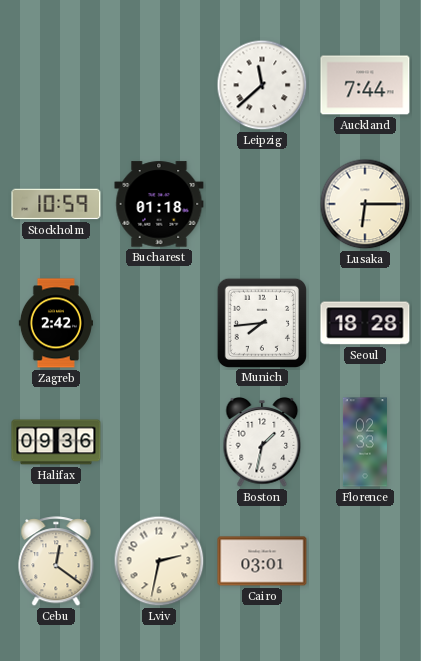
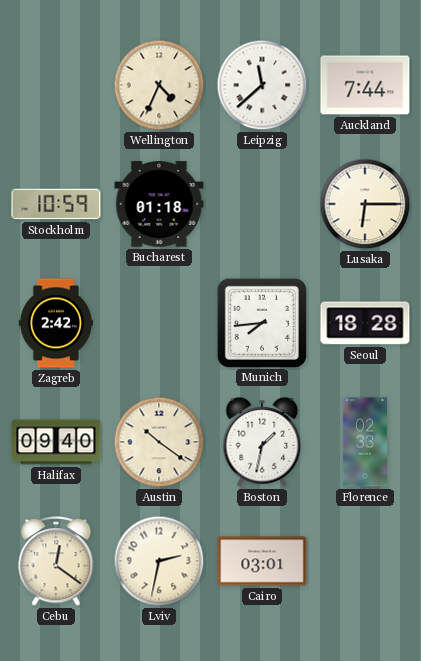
Wellington: none -> 4:34
Halifax: 09:36 -> 09:40
Austin: none -> 10:21
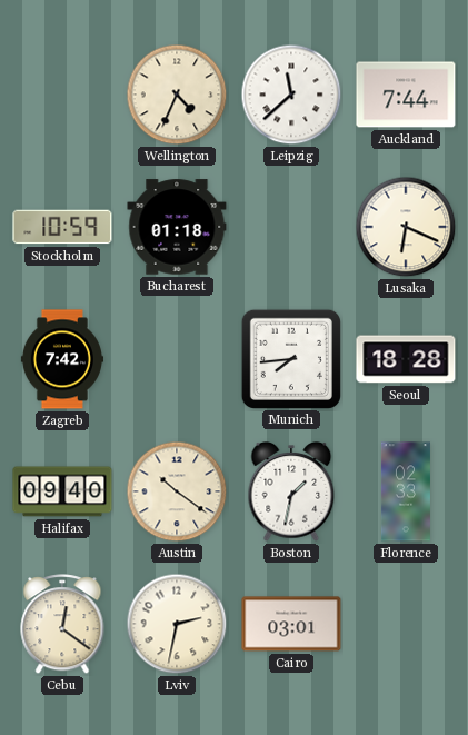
Lusaka: 6:15 -> 6:19
Zagreb: 2:42 -> 7:42
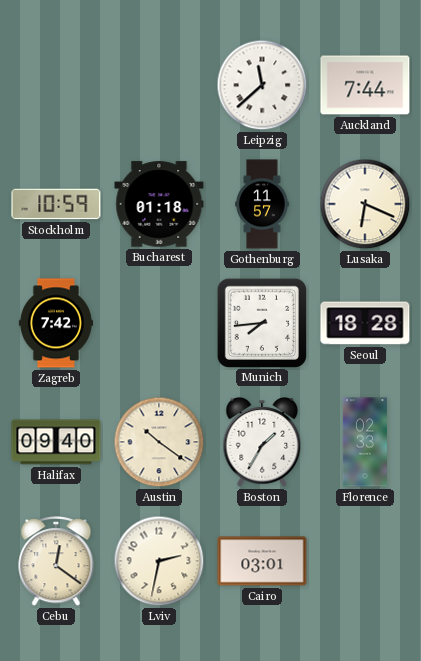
Wellington: 4:34 -> none
Gothenburg: none -> 11:57
Boston: 1:32 -> 1:35
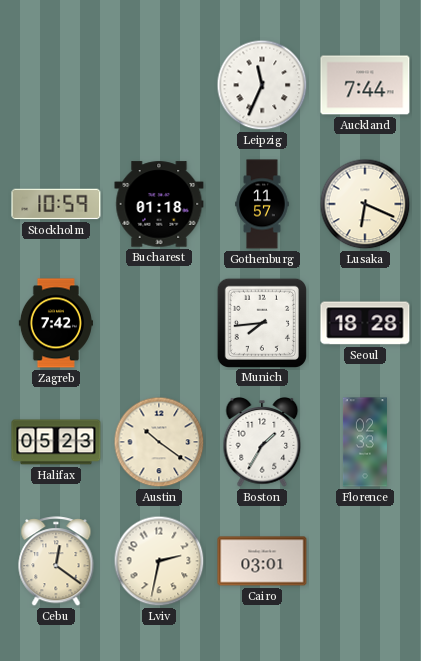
Leipzig: 11:38 -> 11:34
Halifax: 09:40 -> 05:23
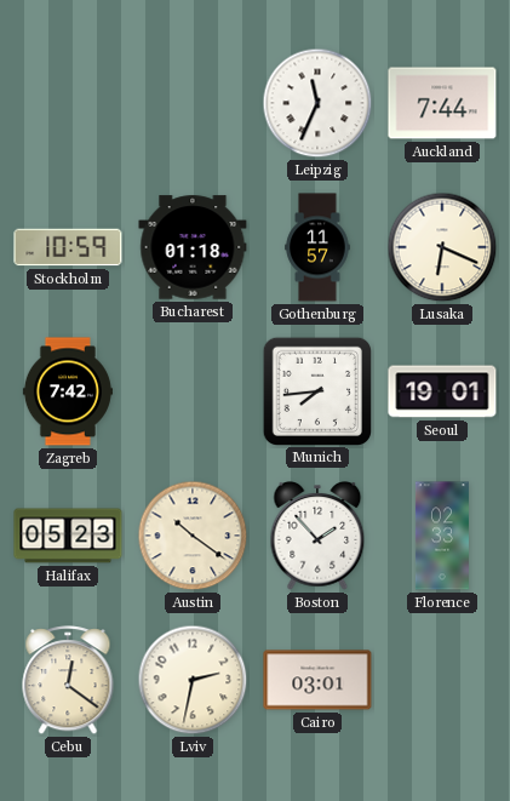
Seoul: 18:28 -> 19:01
Boston: 1:35 -> 1:53
